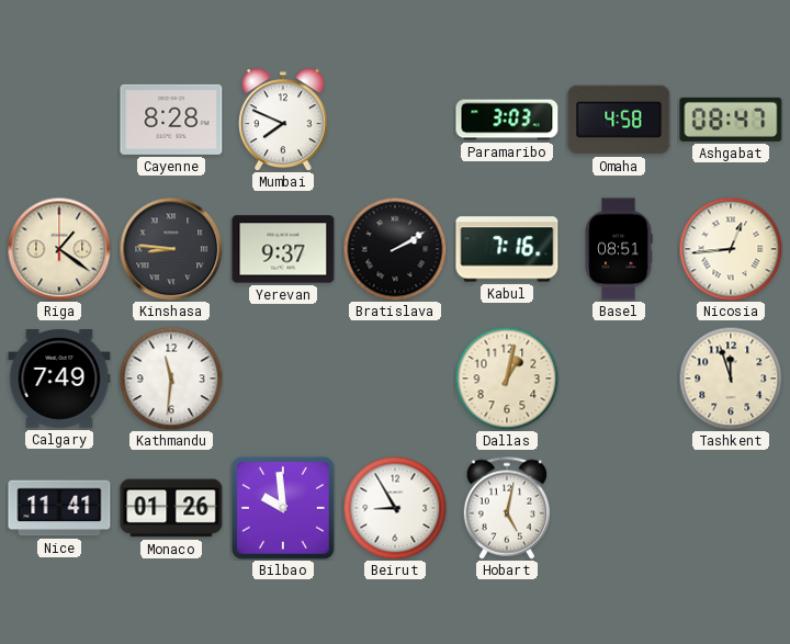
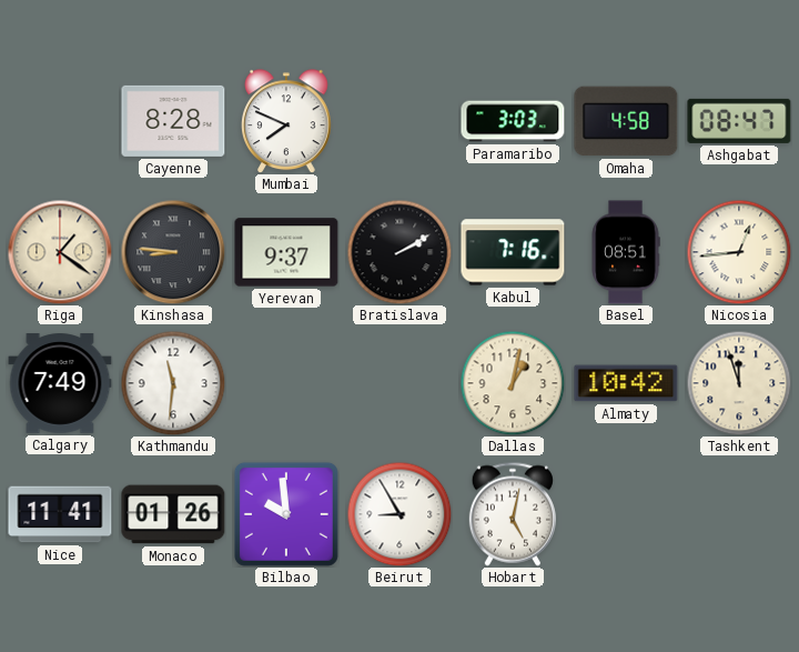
Almaty: none -> 10:42
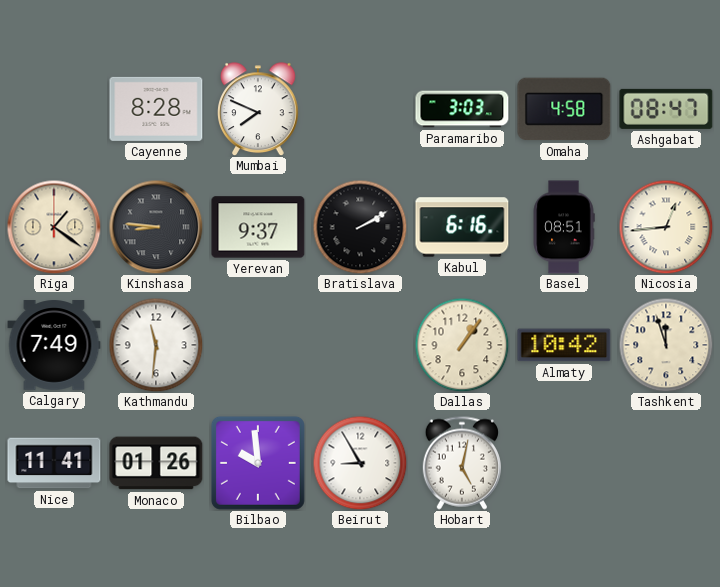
Kabul: 7:16 -> 6:16
Dallas: 1:02 -> 1:06
